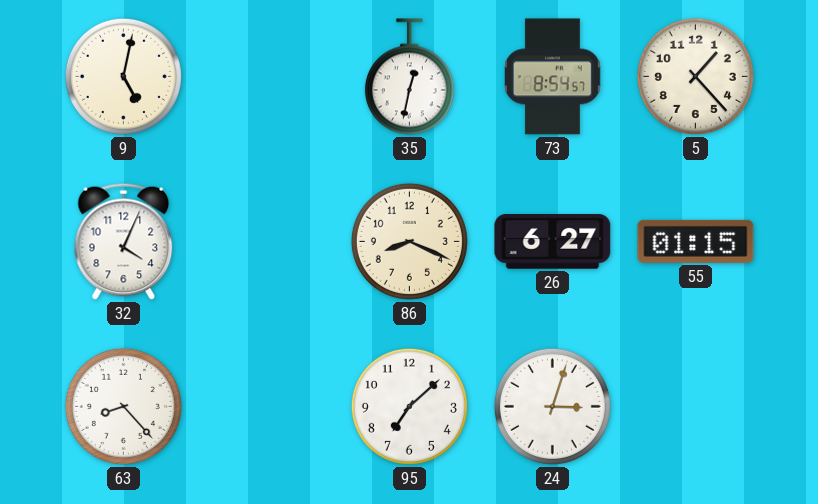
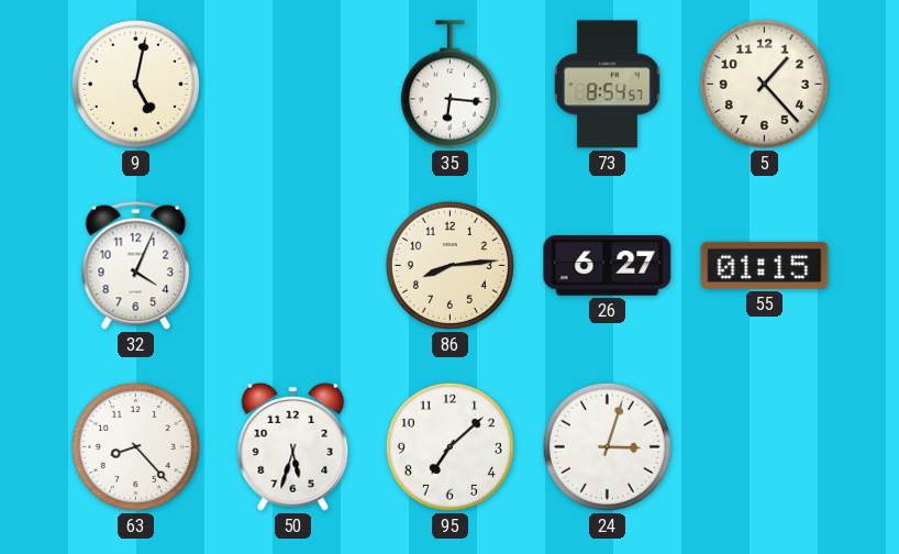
35: 12:32 -> 6:16
86: 8:19 -> 8:14
50: none -> 5:33
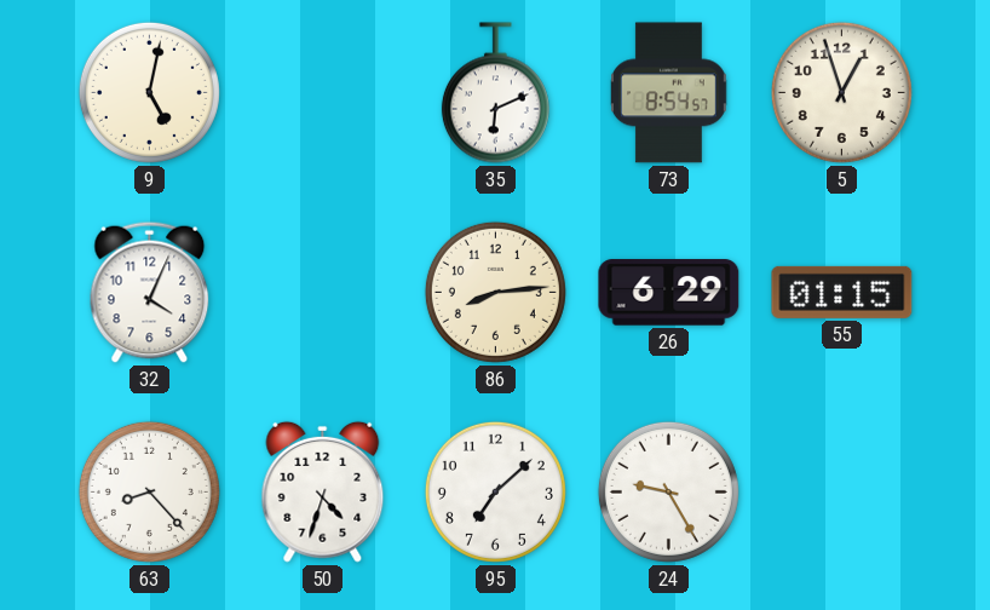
35: 6:16 -> 6:11
5: 1:23 -> 12:57
26: 6:27 -> 6:29
50: 5:33 -> 4:33
24: 3:03 -> 9:25
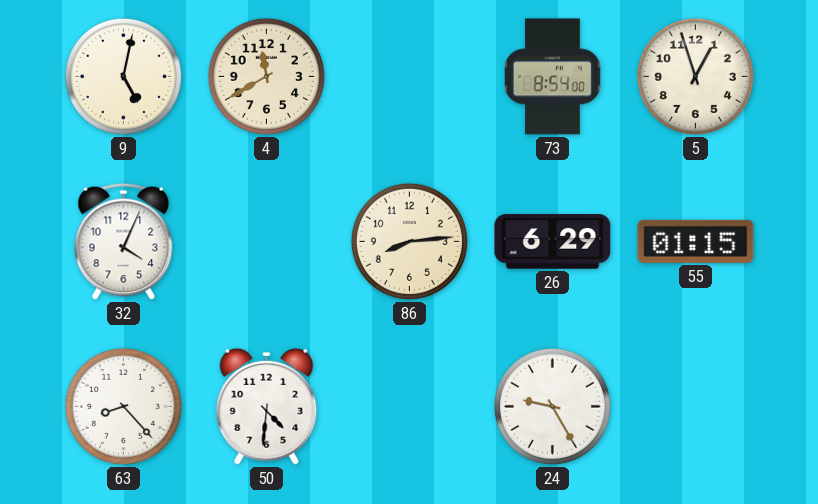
4: none -> 11:40
35: 6:11 -> none
73: 8:54:57 -> 8:54:00
50: 4:33 -> 4:31
95: 7:08 -> none
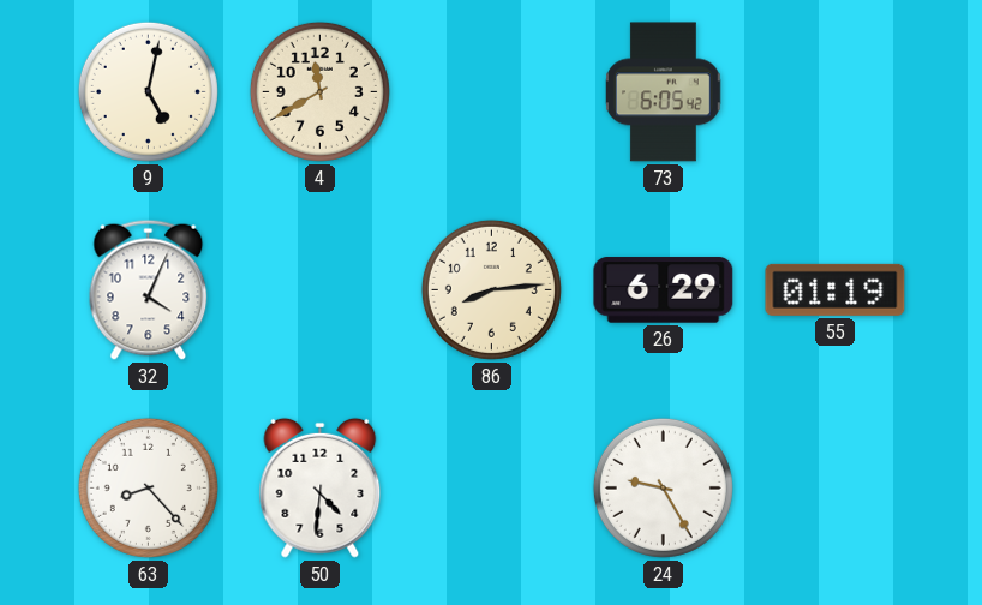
73: 8:54 -> 6:05
5: 12:57 -> none
55: 01:15 -> 01:19
